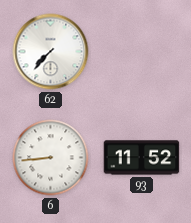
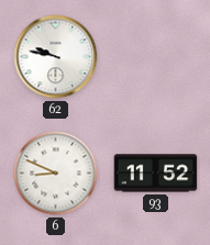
62: 7:37 -> 9:47
6: 8:44 -> 8:49
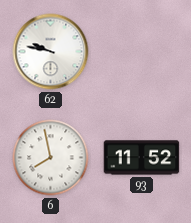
6: 8:49 -> 7:58
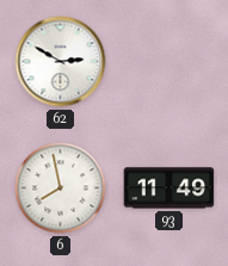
62: 9:47 -> 2:50
93: 11:52 -> 11:49
